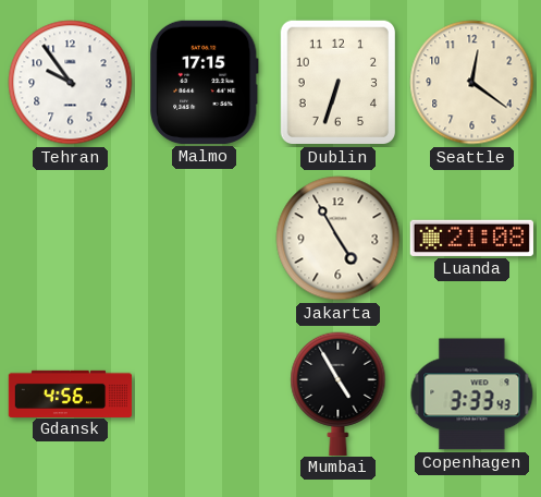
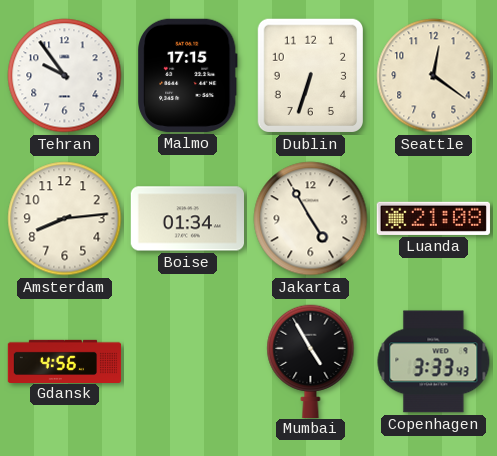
Amsterdam: none -> 8:14
Boise: none -> 01:34
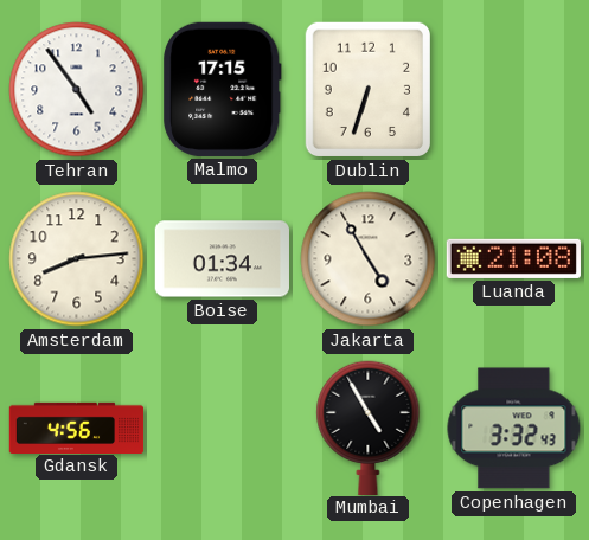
Tehran: 9:54 -> 4:54
Seattle: 12:21 -> none
Copenhagen: 3:33 -> 3:32
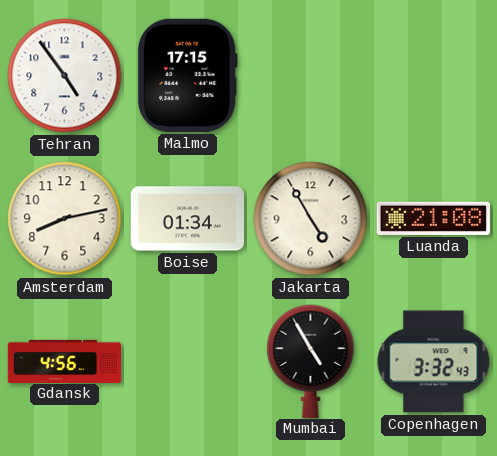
Dublin: 6:33 -> none
Amsterdam: 8:14 -> 8:13
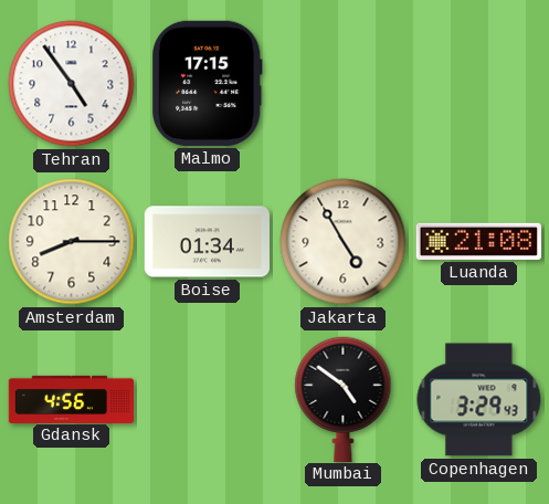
Amsterdam: 8:13 -> 8:15
Mumbai: 4:55 -> 4:51
Copenhagen: 3:32 -> 3:29
